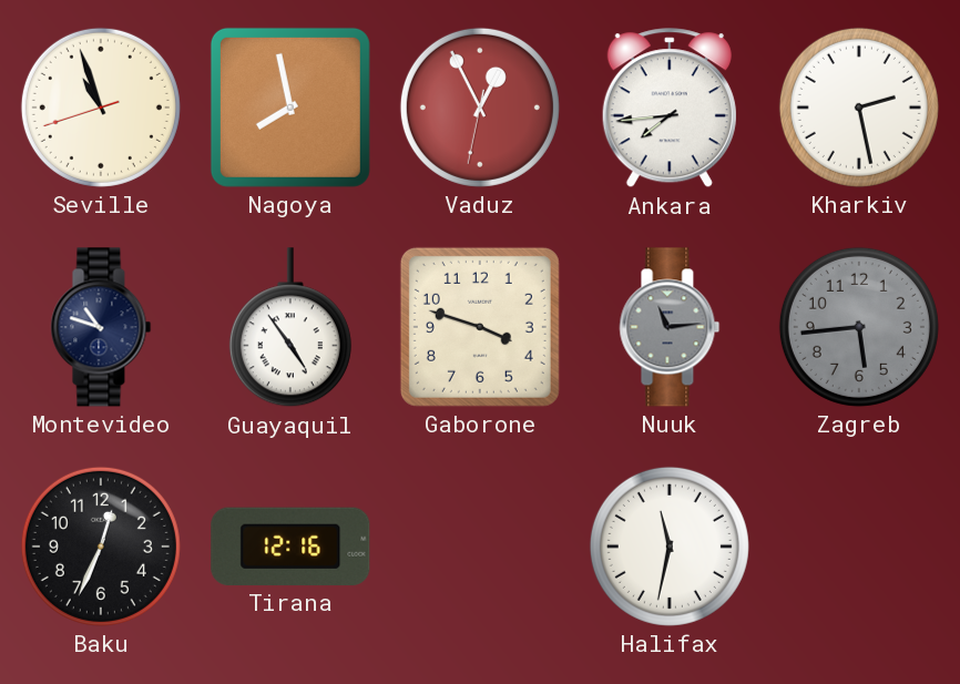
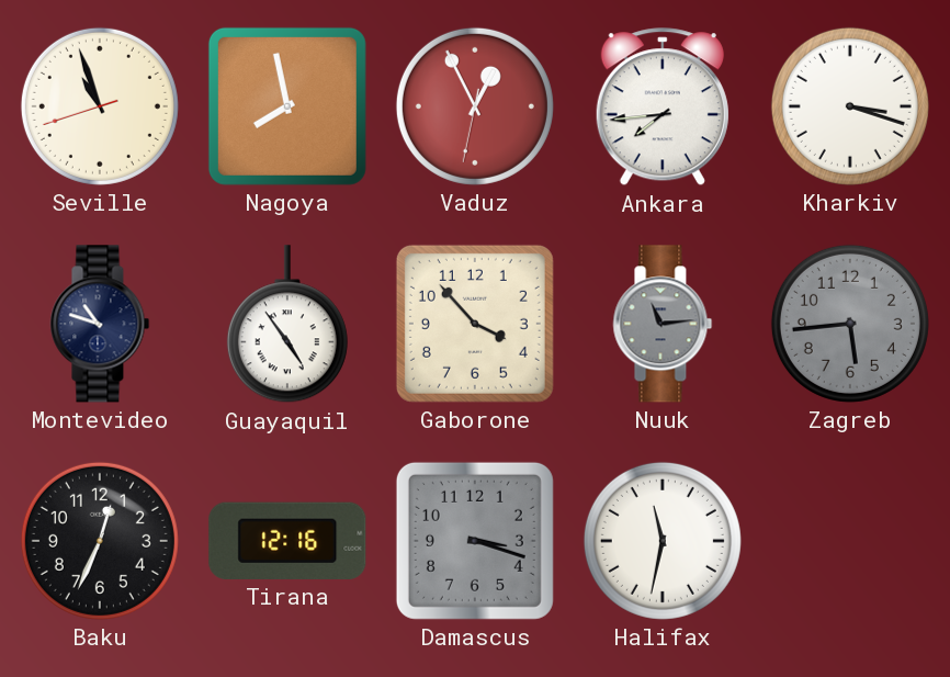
Kharkiv: 2:28 -> 3:18
Gaborone: 3:48 -> 3:53
Damascus: none -> 3:18
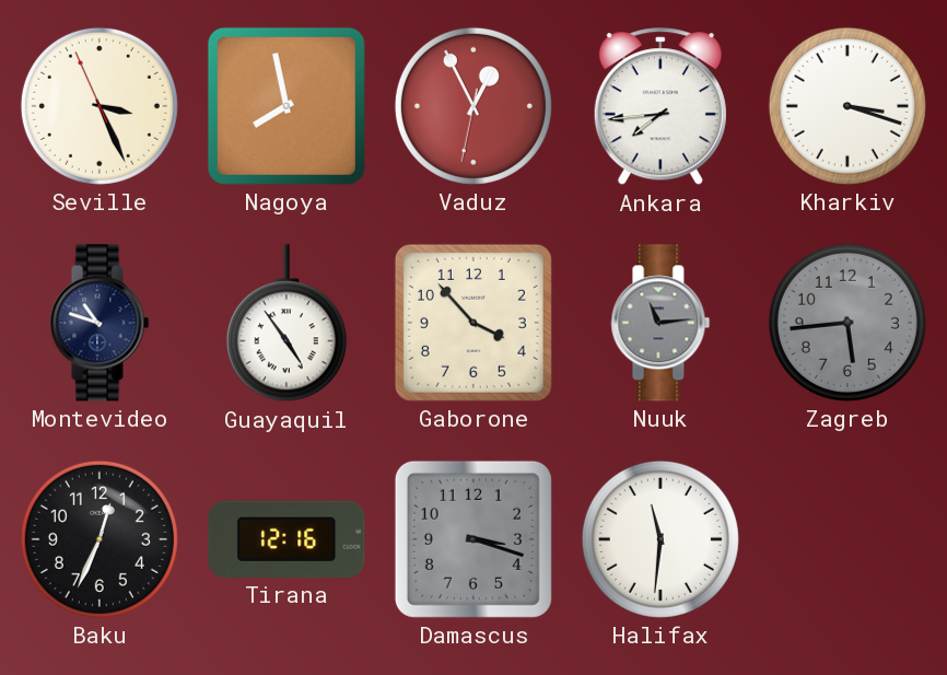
Seville: 10:56 -> 3:25
Halifax: 11:32 -> 11:31
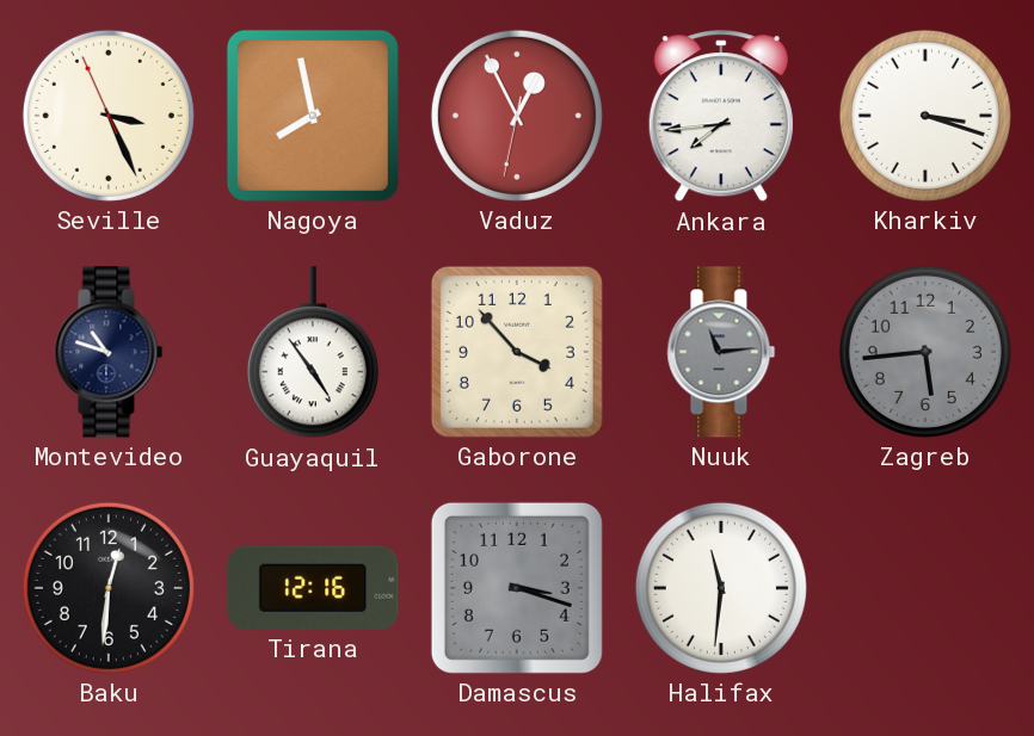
Baku: 12:34 -> 12:31
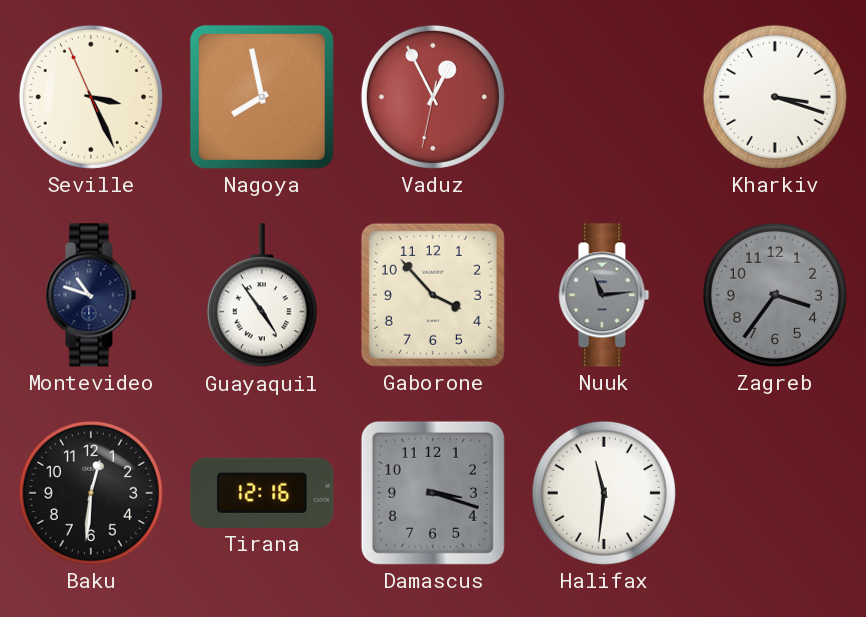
Ankara: 7:44 -> none
Zagreb: 5:44 -> 3:36
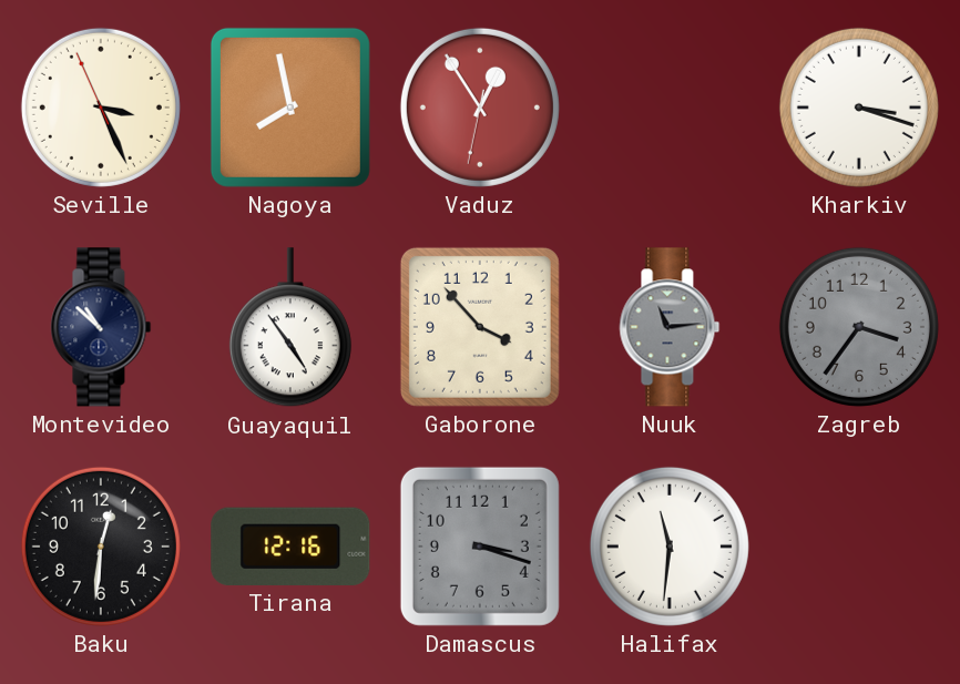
Vaduz: 12:55 -> 12:54
Montevideo: 10:48 -> 10:52
